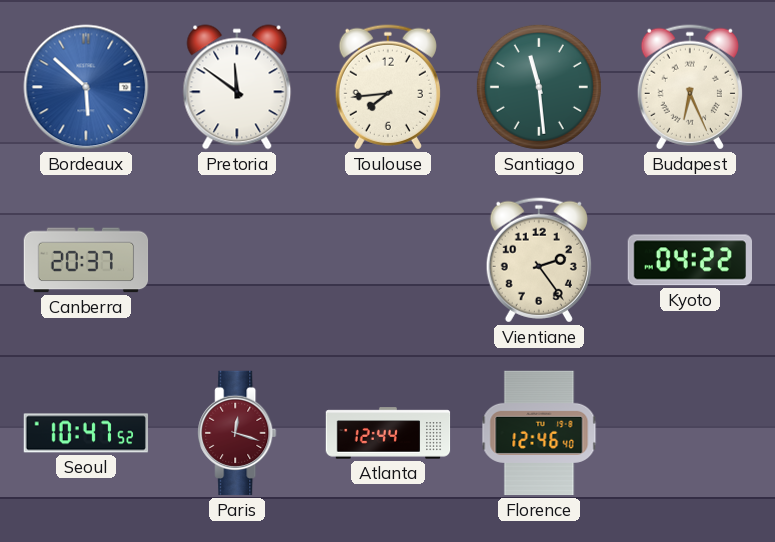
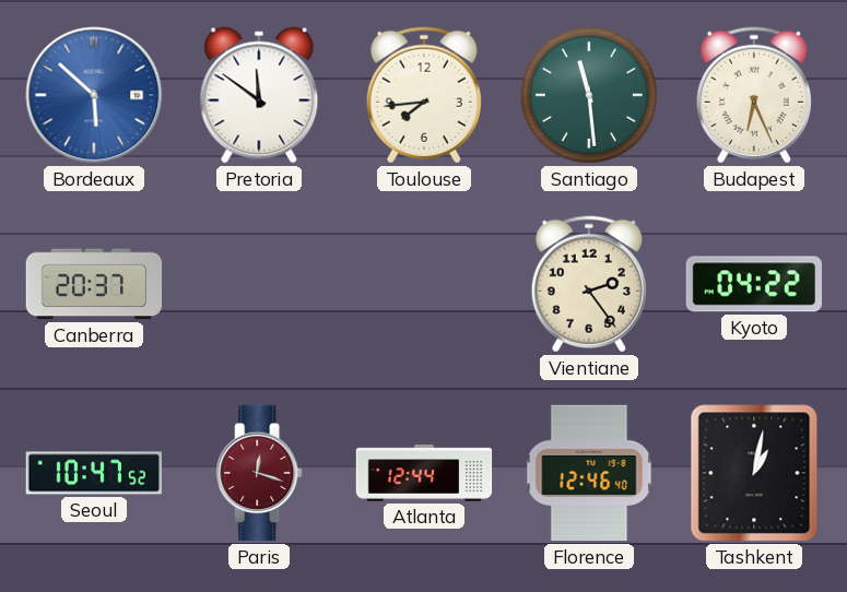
Tashkent: none -> 1:02
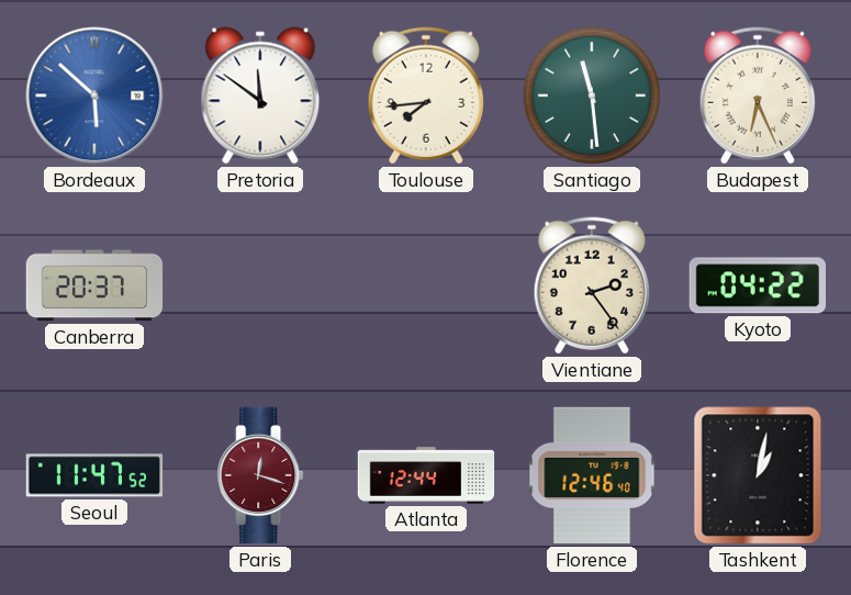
Seoul: 10:47 -> 11:47
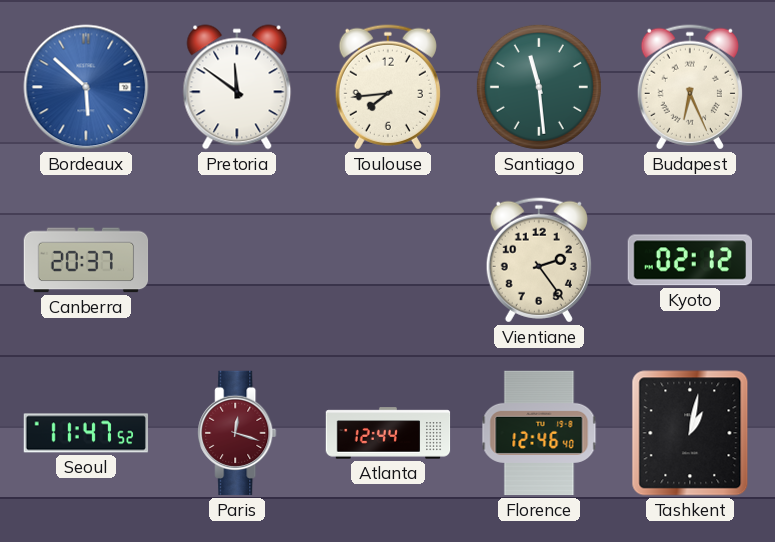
Kyoto: 04:22 -> 02:12
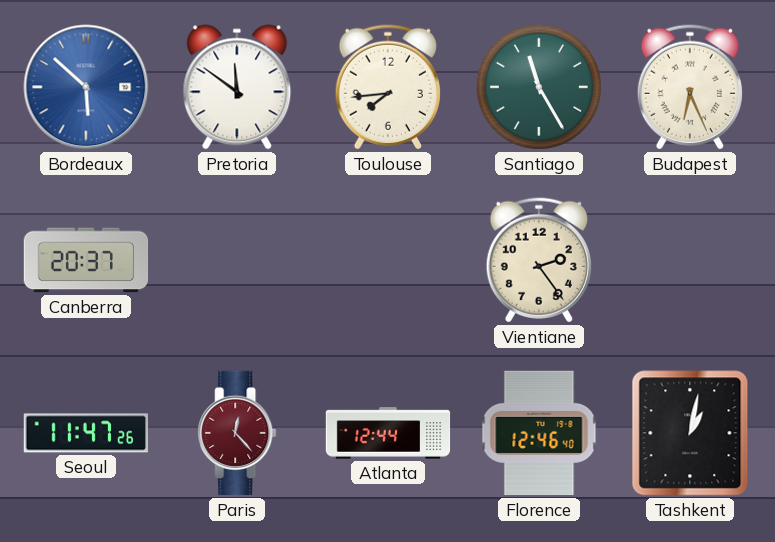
Santiago: 11:29 -> 11:25
Kyoto: 02:12 -> none
Seoul: 11:47:52 -> 11:47:26
Paris: 12:18 -> 12:23
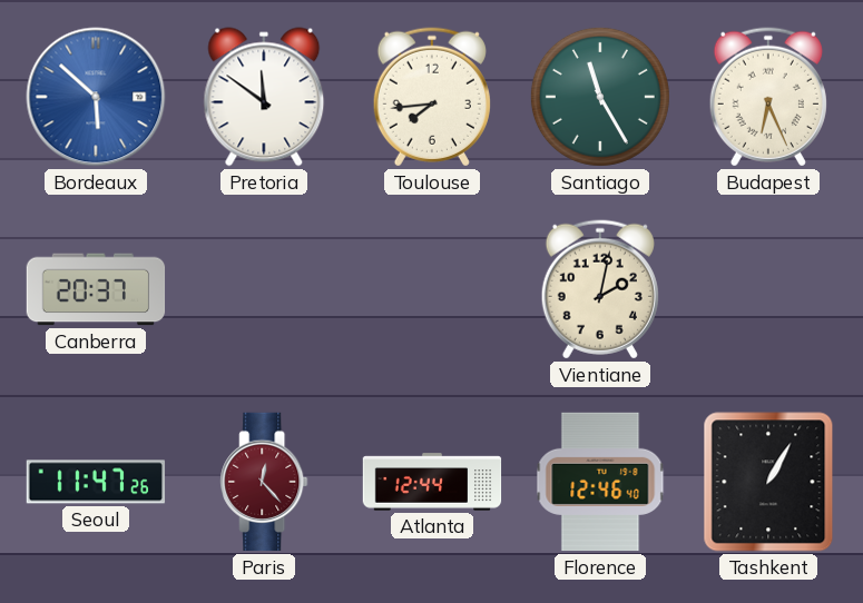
Vientiane: 2:24 -> 2:02
Tashkent: 1:02 -> 1:05
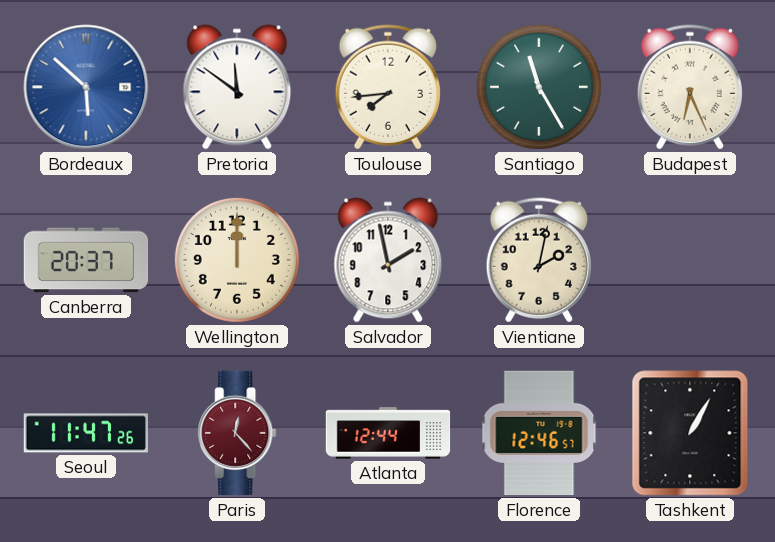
Wellington: none -> 12:00
Salvador: none -> 1:58
Florence: 12:46:40 -> 12:46:57
